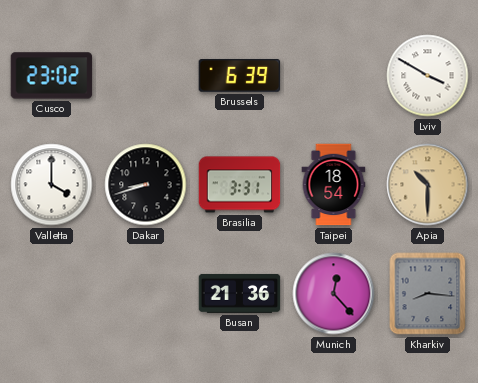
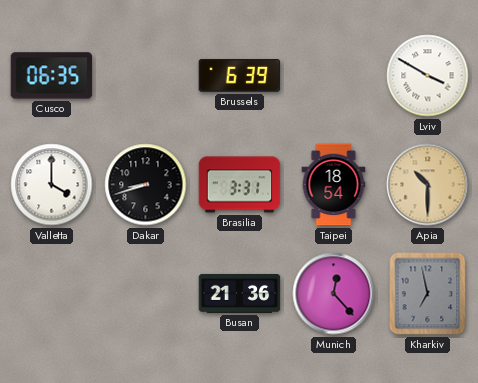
Cusco: 23:02 -> 06:35
Kharkiv: 8:16 -> 6:58
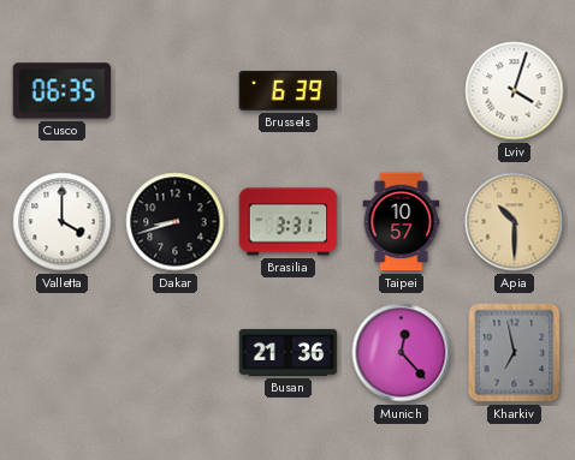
Lviv: 3:50 -> 4:03
Taipei: 18:54 -> 10:57
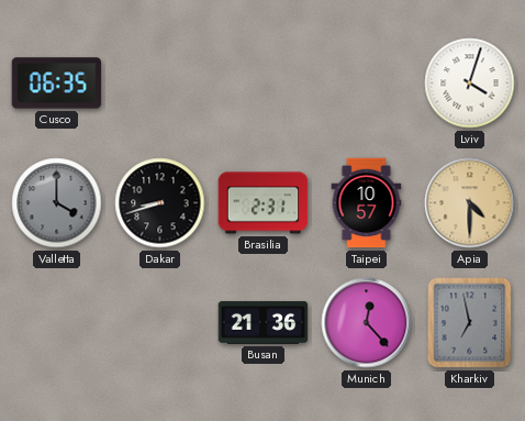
Brussels: 6:39 -> none
Valletta dial: white -> grey
Brasilia: 3:31 -> 2:31
Apia: 10:30 -> 4:30
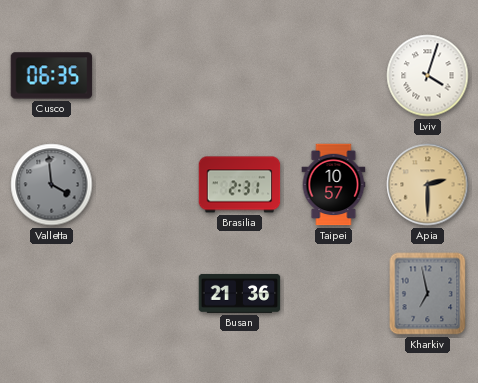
Valletta: 4:00 -> 3:59
Dakar: 8:42 -> none
Apia: 4:30 -> 2:30
Munich: 12:23 -> none
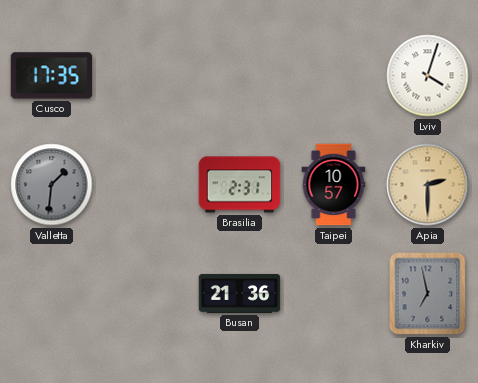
Cusco: 06:35 -> 17:35
Valletta: 3:59 -> 1:31
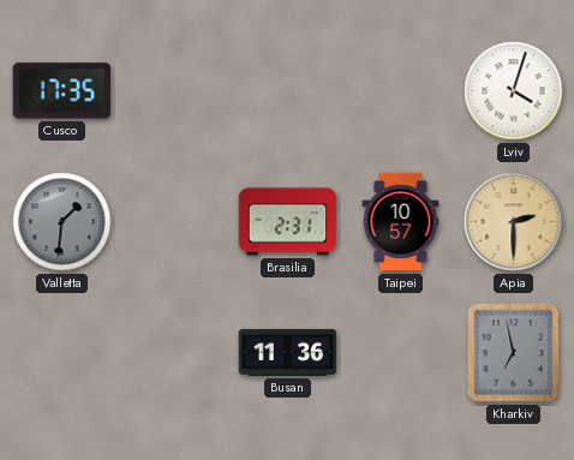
Busan: 21:36 -> 11:36
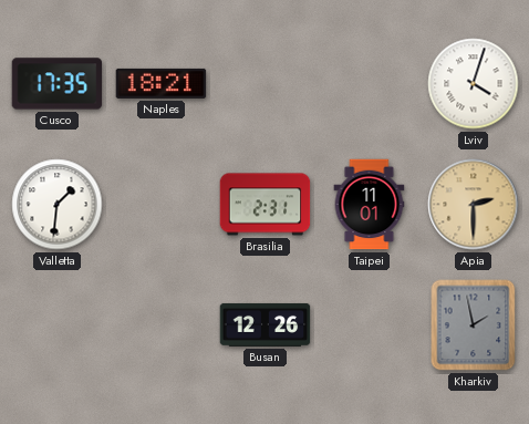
Naples: none -> 18:21
Valletta dial: grey -> white
Taipei: 10:57 -> 11:01
Busan: 11:36 -> 12:26
Kharkiv: 6:58 -> 1:58
